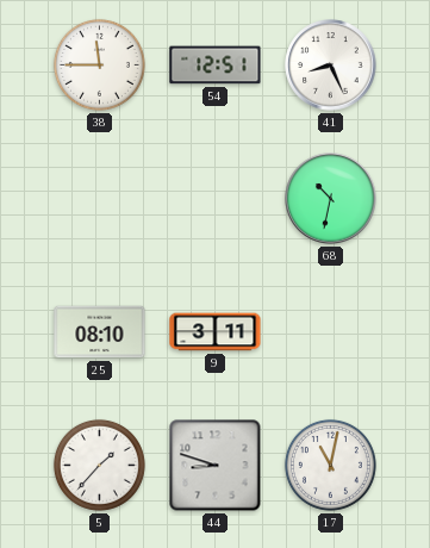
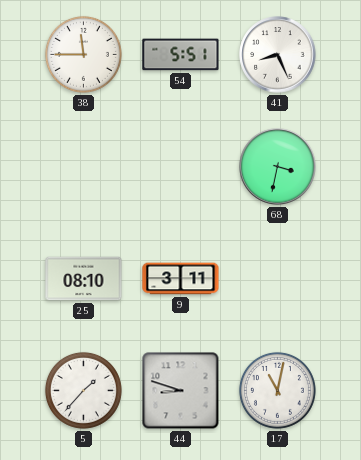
54: 12:51 -> 5:51
68: 10:32 -> 3:32
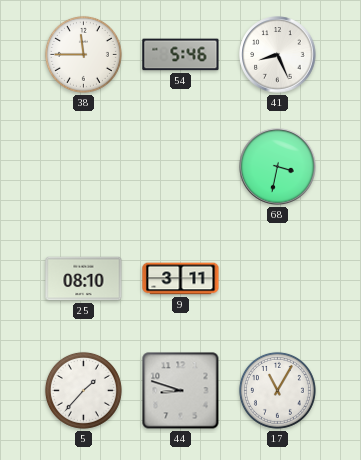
54: 5:51 -> 5:46
17: 11:02 -> 11:05
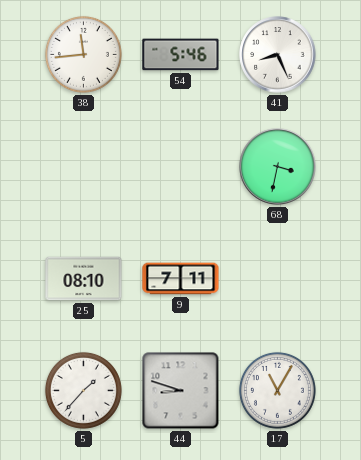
38: 11:45 -> 11:44
9: 3:11 -> 7:11
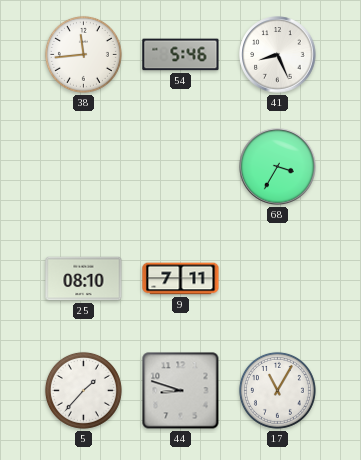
68: 3:32 -> 3:35
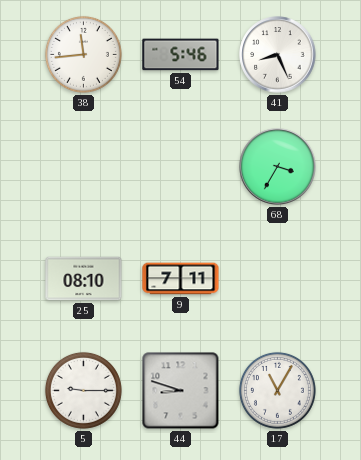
5: 1:37 -> 9:15
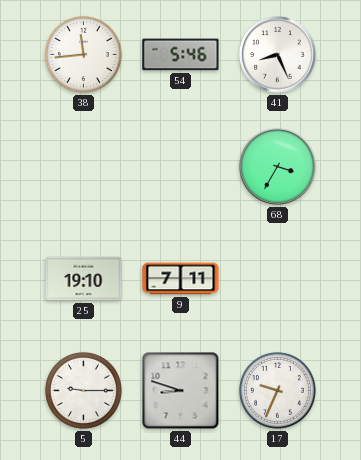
25: 08:10 -> 19:10
17: 11:05 -> 9:34
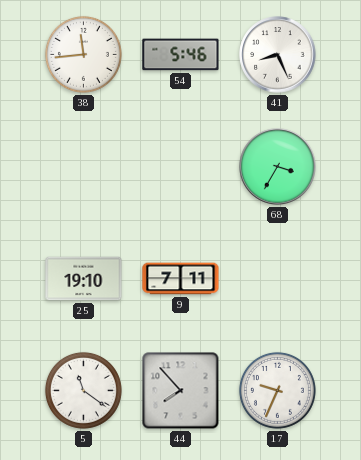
5: 9:15 -> 11:21
44: 8:48 -> 7:53
